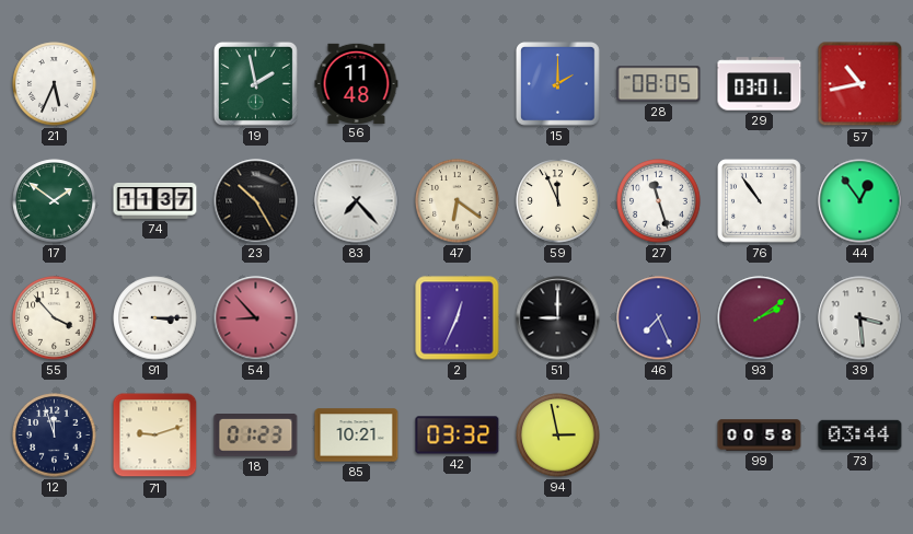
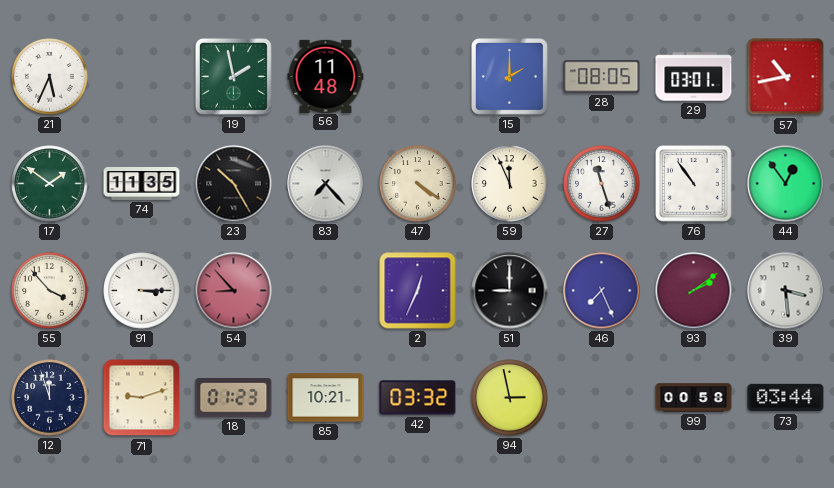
74: 11:37 -> 11:35
47: 6:21 -> 4:21
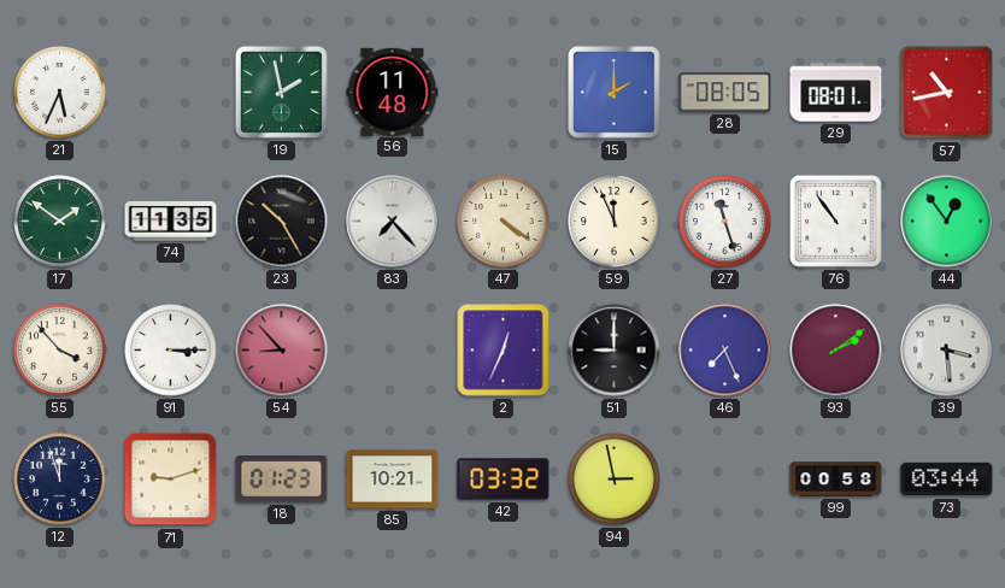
29: 03:01 -> 08:01
